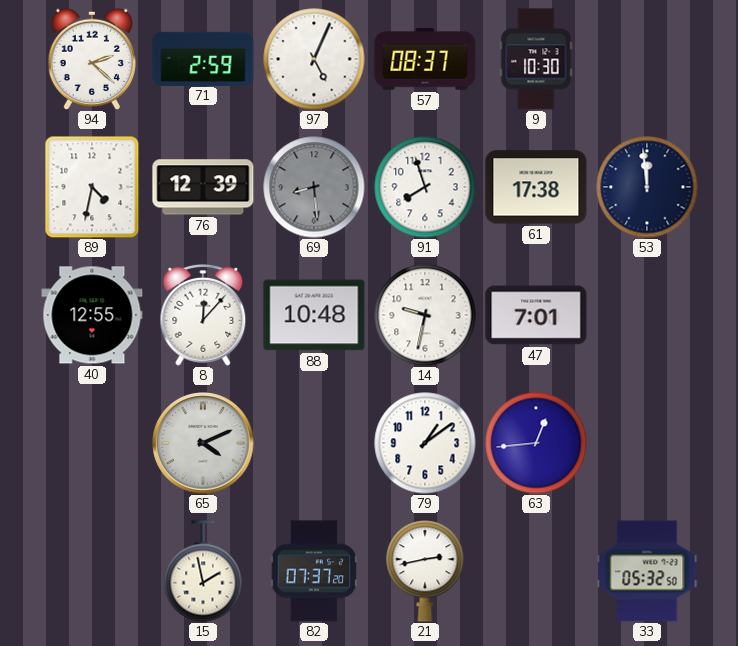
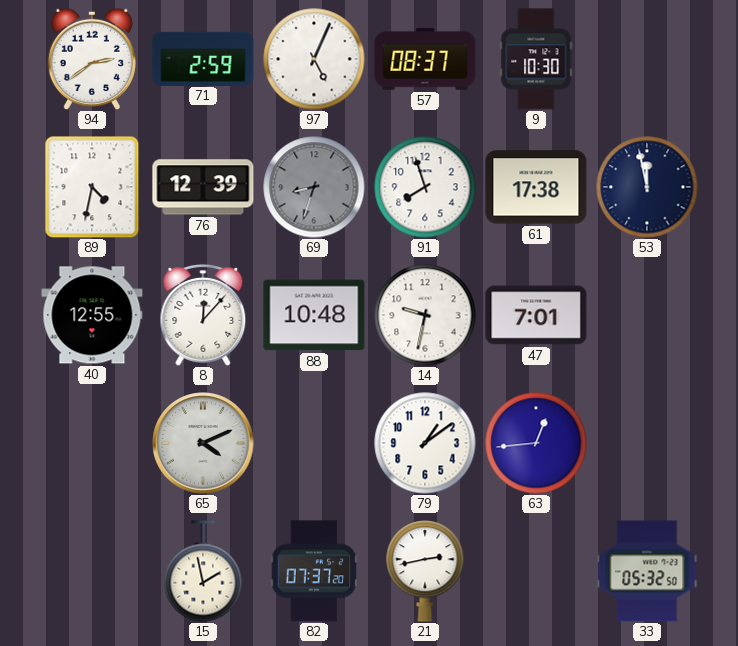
94: 2:22 -> 2:39
69: 8:29 -> 8:33
53: 11:59 -> 11:58
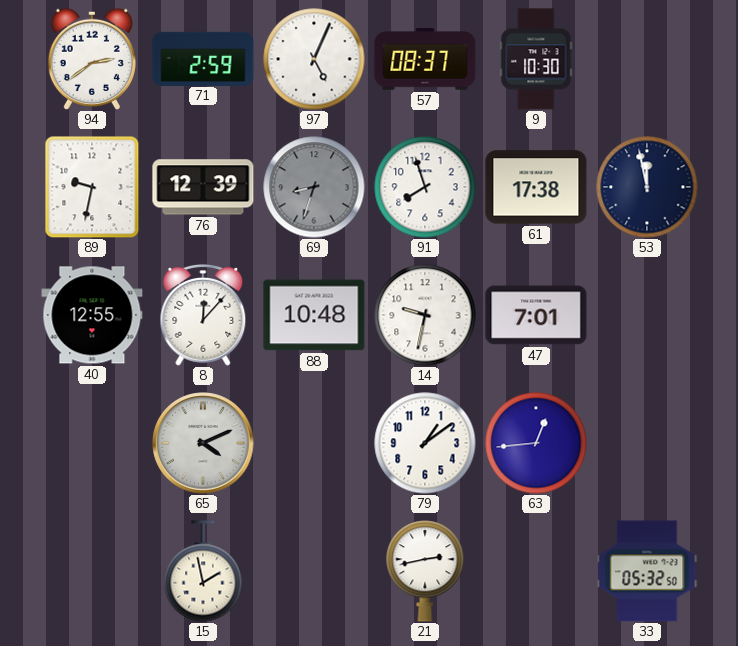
89: 4:32 -> 9:32
82: 07:37 -> none
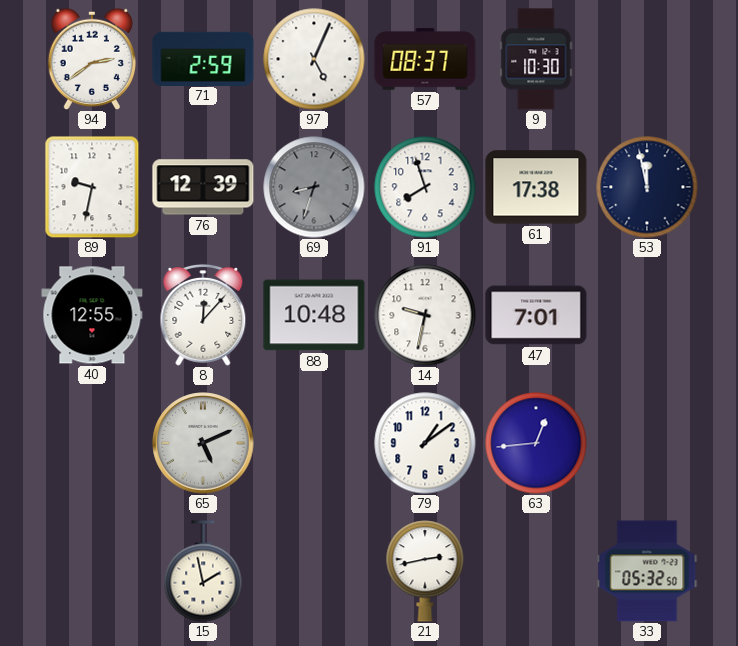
65: 4:11 -> 5:11
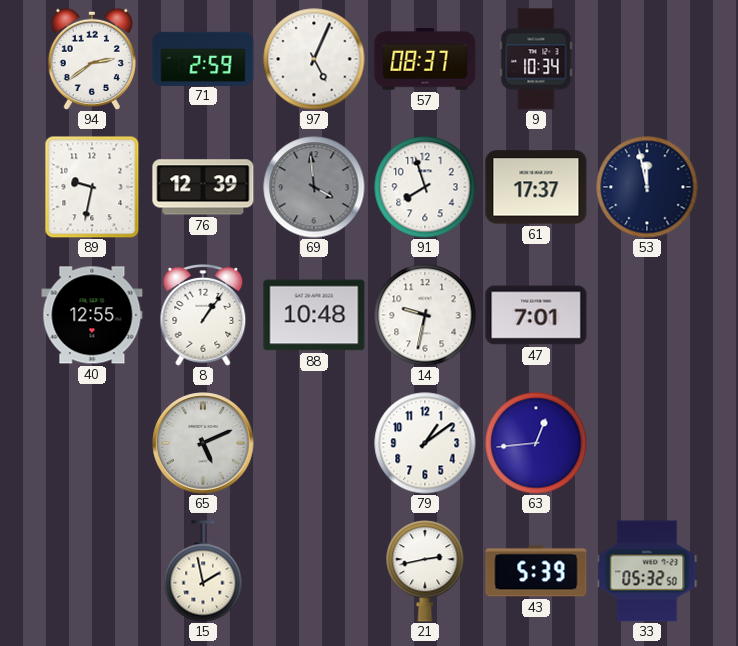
9: 10:30 -> 10:34
69: 8:33 -> 3:59
61: 17:38 -> 17:37
8: 12:07 -> 1:06
43: none -> 5:39
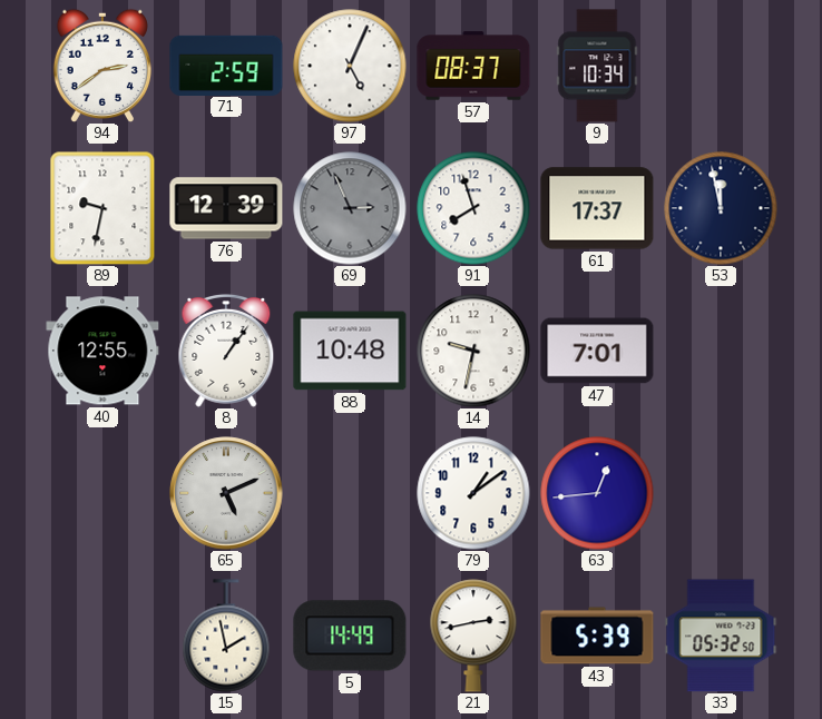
69: 3:59 -> 2:56
5: none -> 14:49
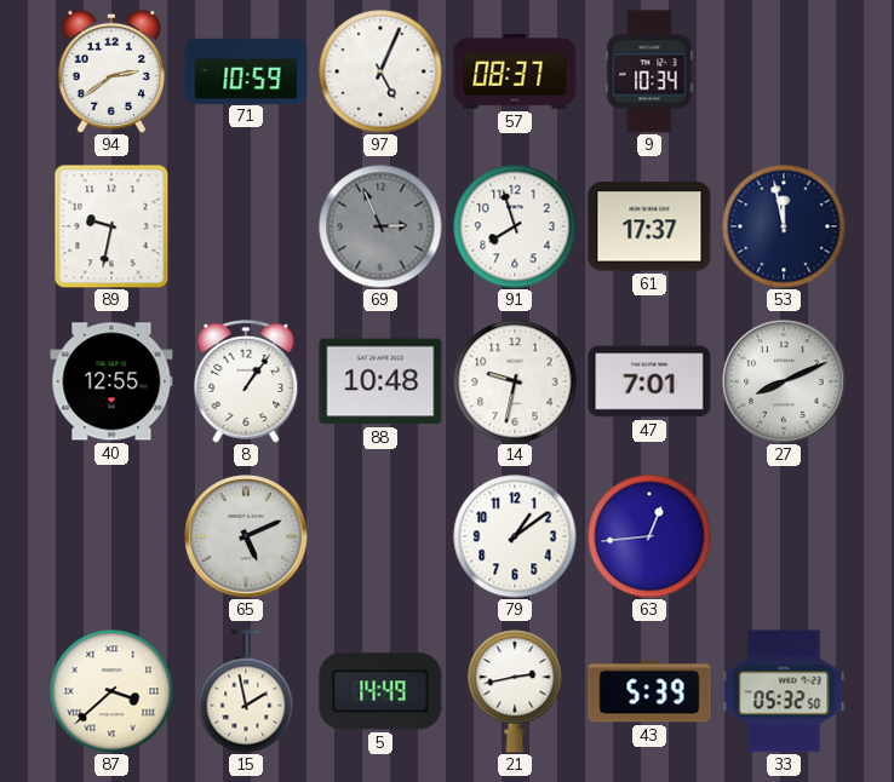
71: 2:59 -> 10:59
76: 12:39 -> none
27: none -> 8:11
87: none -> 3:38
